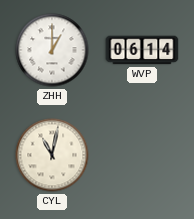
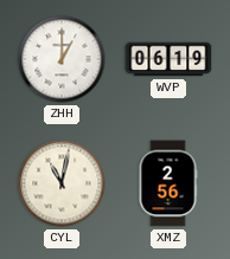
WVP: 06:14 -> 06:19
XMZ: none -> 2:56
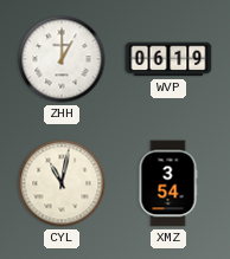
XMZ: 2:56 -> 3:54
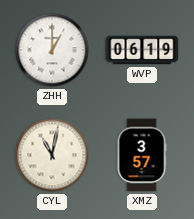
XMZ: 3:54 -> 3:57
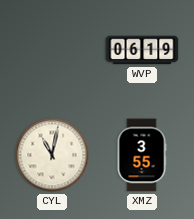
ZHH: 1:00 -> none
XMZ: 3:57 -> 3:55
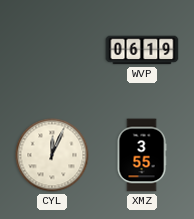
CYL: 11:02 -> 12:04
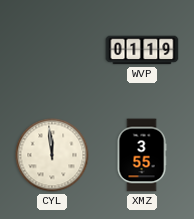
WVP: 06:19 -> 01:19
CYL: 12:04 -> 11:59
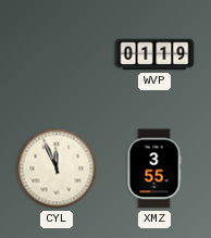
CYL: 11:59 -> 11:56
